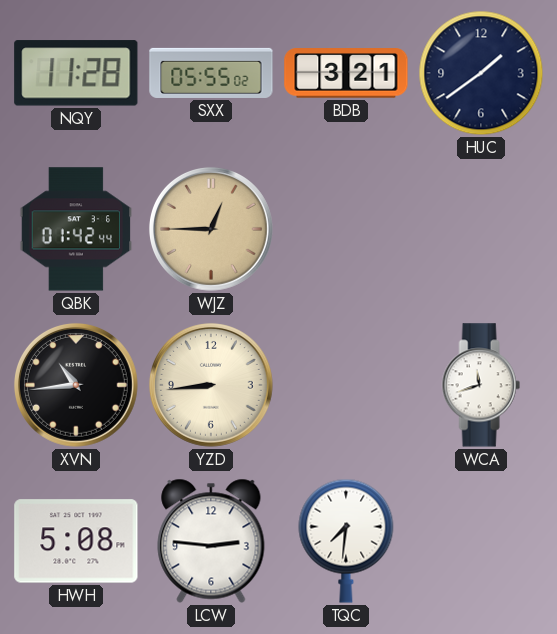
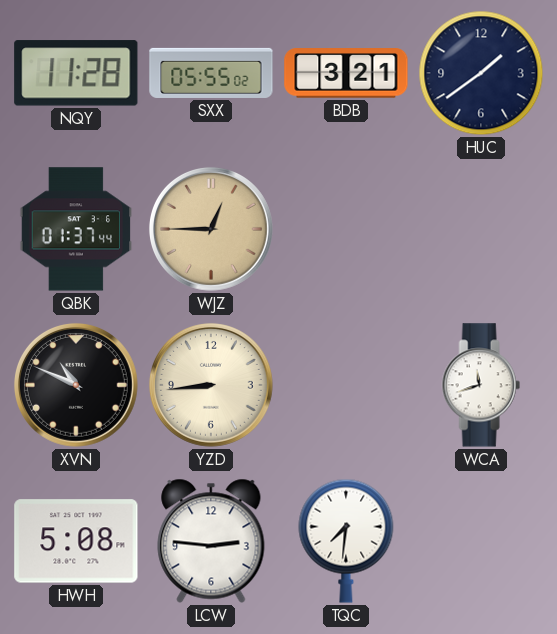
QBK: 01:42 -> 01:37
XVN: 10:44 -> 10:49
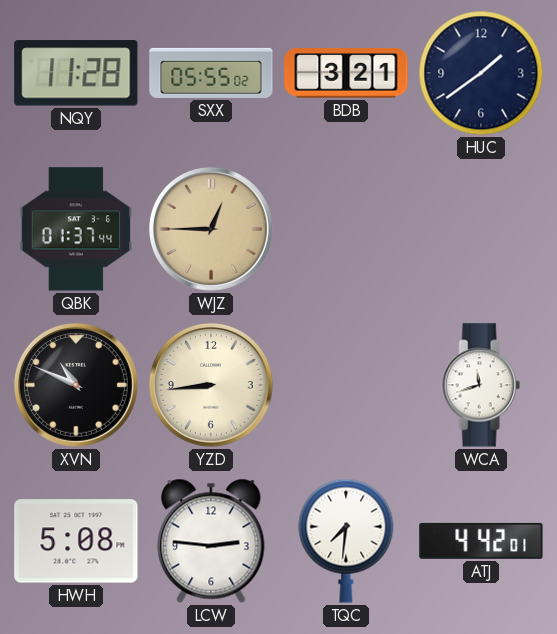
ATJ: none -> 4:42
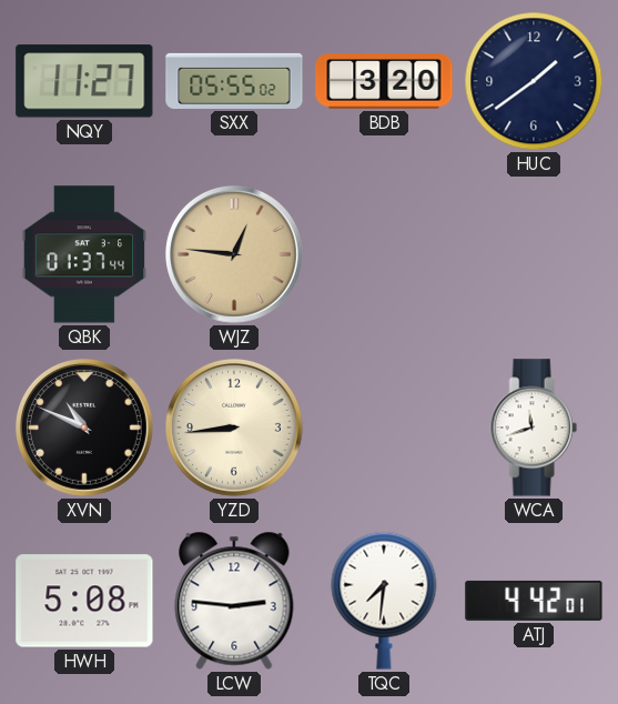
NQY: 11:28 -> 11:27
BDB: 3:21 -> 3:20
WJZ: 12:45 -> 12:46
